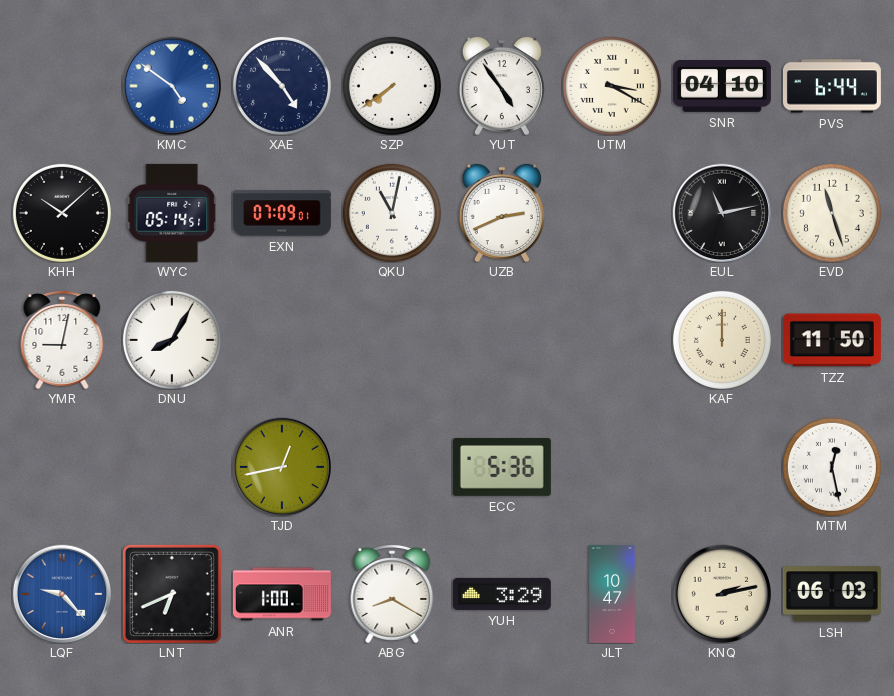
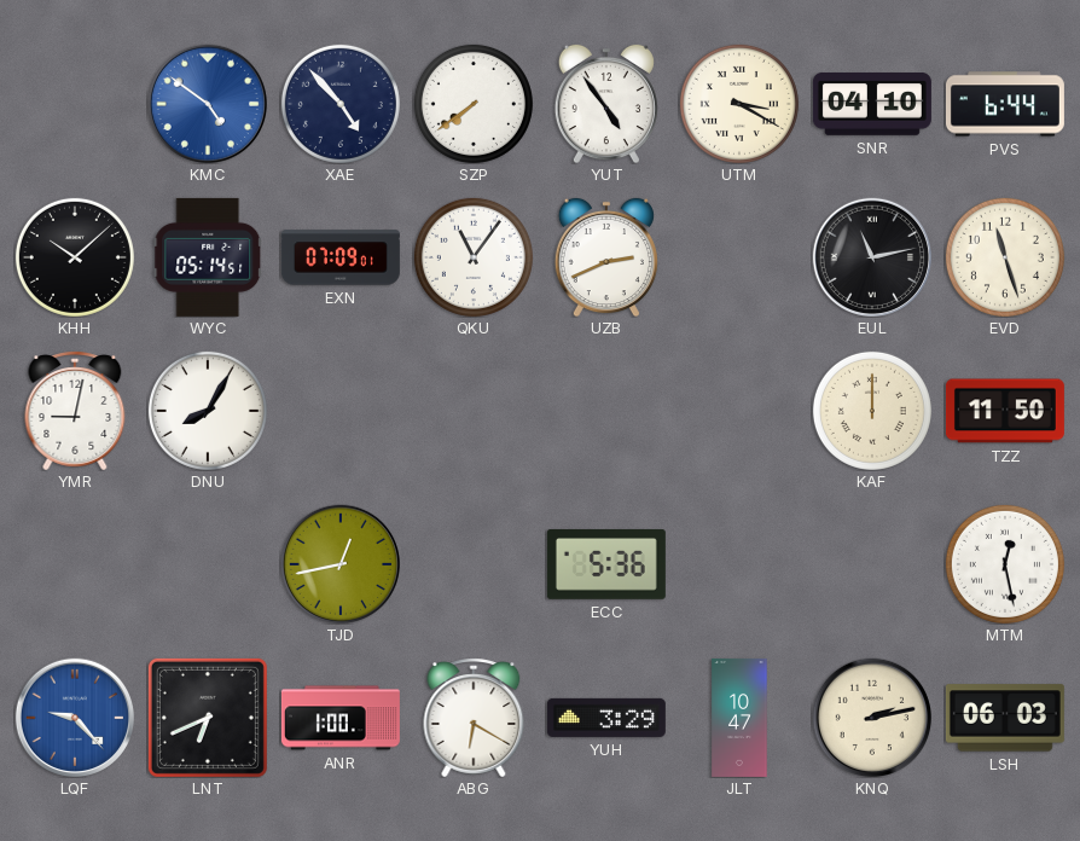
QKU: 11:02 -> 11:06
ABG: 8:20 -> 6:20
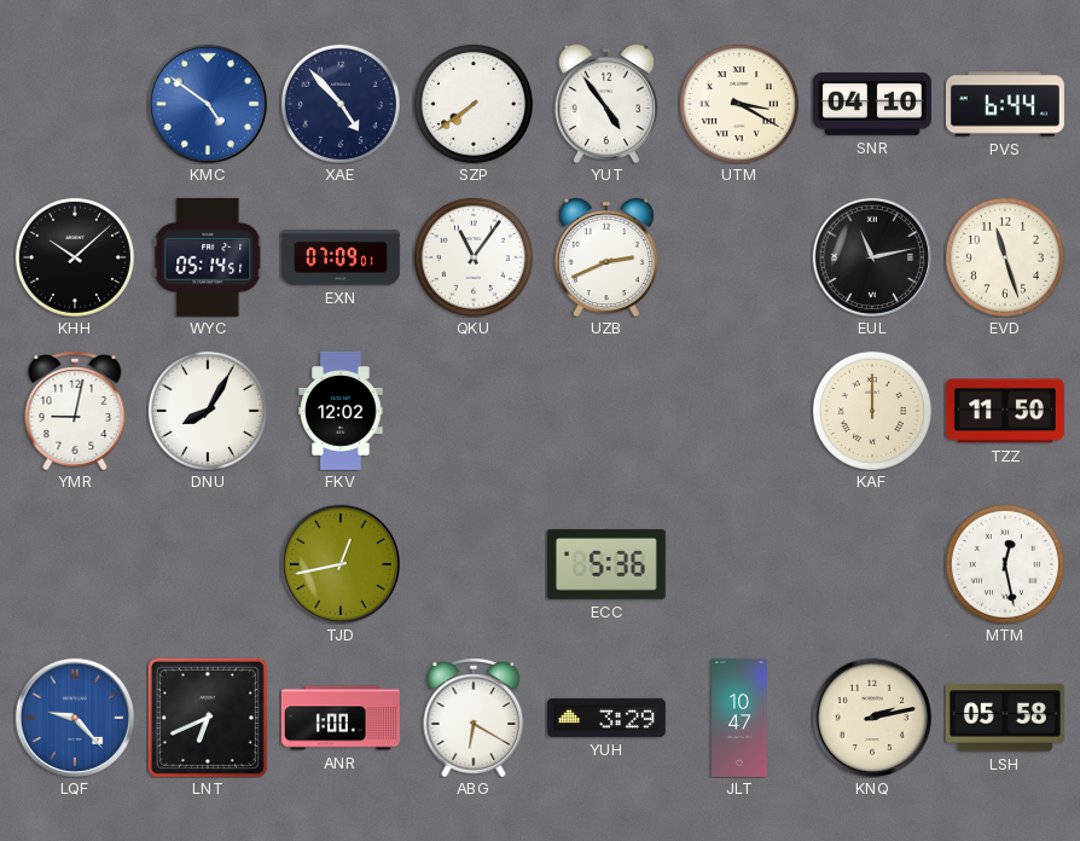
FKV: none -> 12:02
LSH: 06:03 -> 05:58
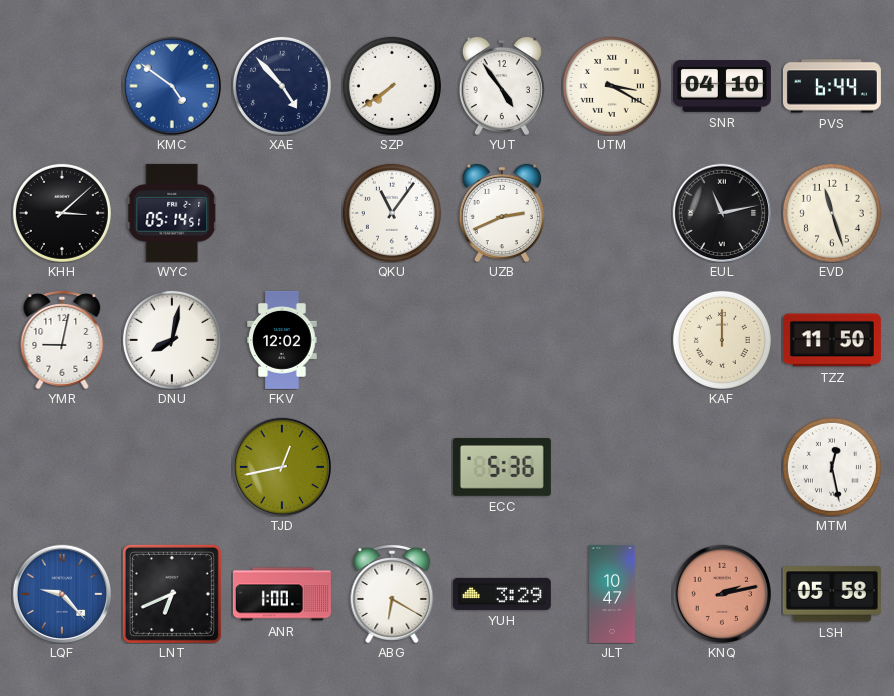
KHH: 10:08 -> 3:08
EXN: 07:09 -> none
DNU: 8:05 -> 8:02
KNQ dial: cream -> salmon
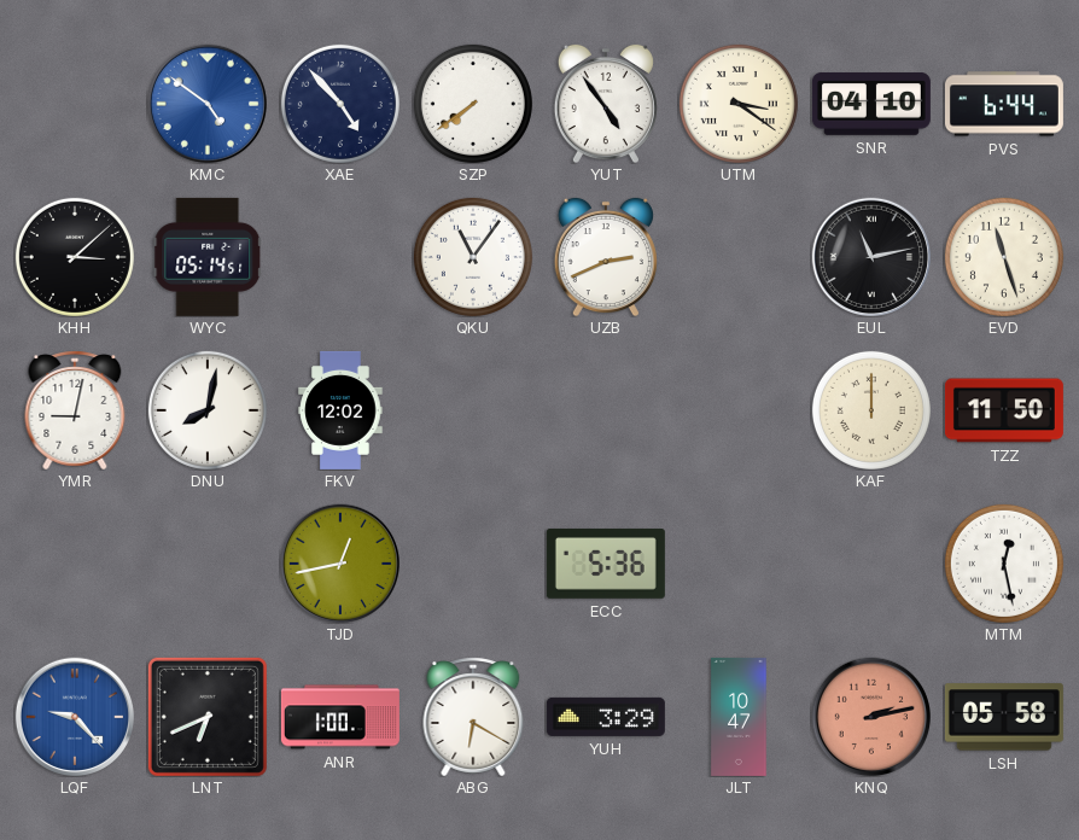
UTM: 3:20 -> 3:21
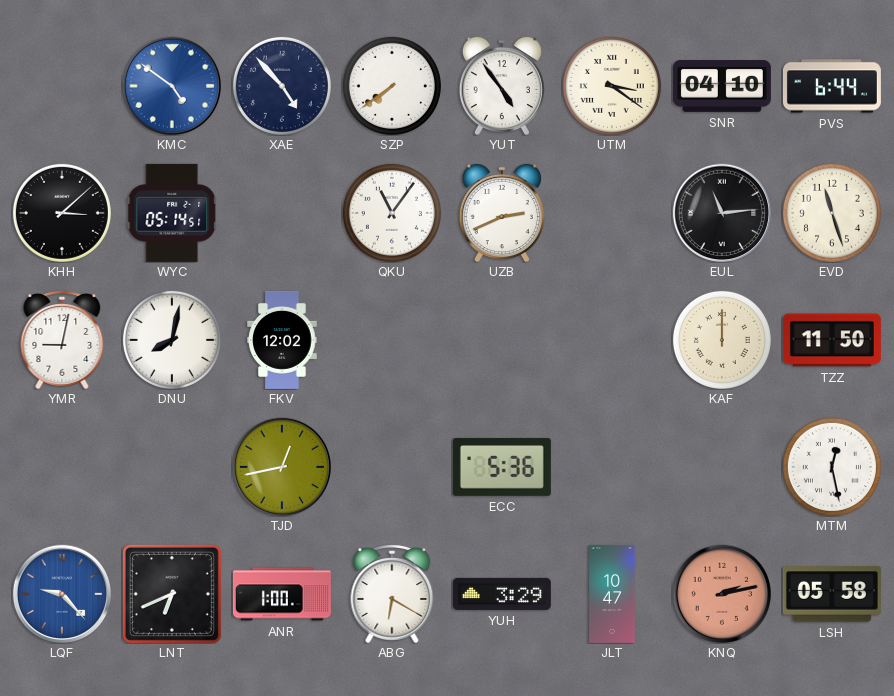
EUL: 11:13 -> 11:14
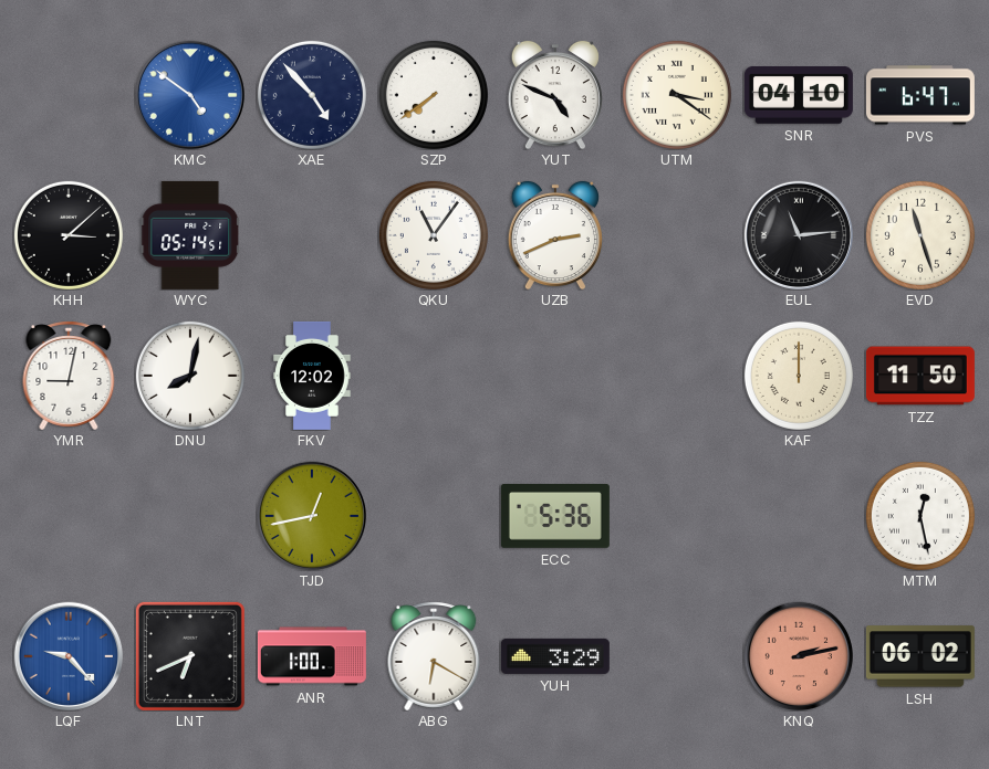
YUT: 4:54 -> 4:49
PVS: 6:44 -> 6:47
JLT: 10:47 -> none
LSH: 05:58 -> 06:02
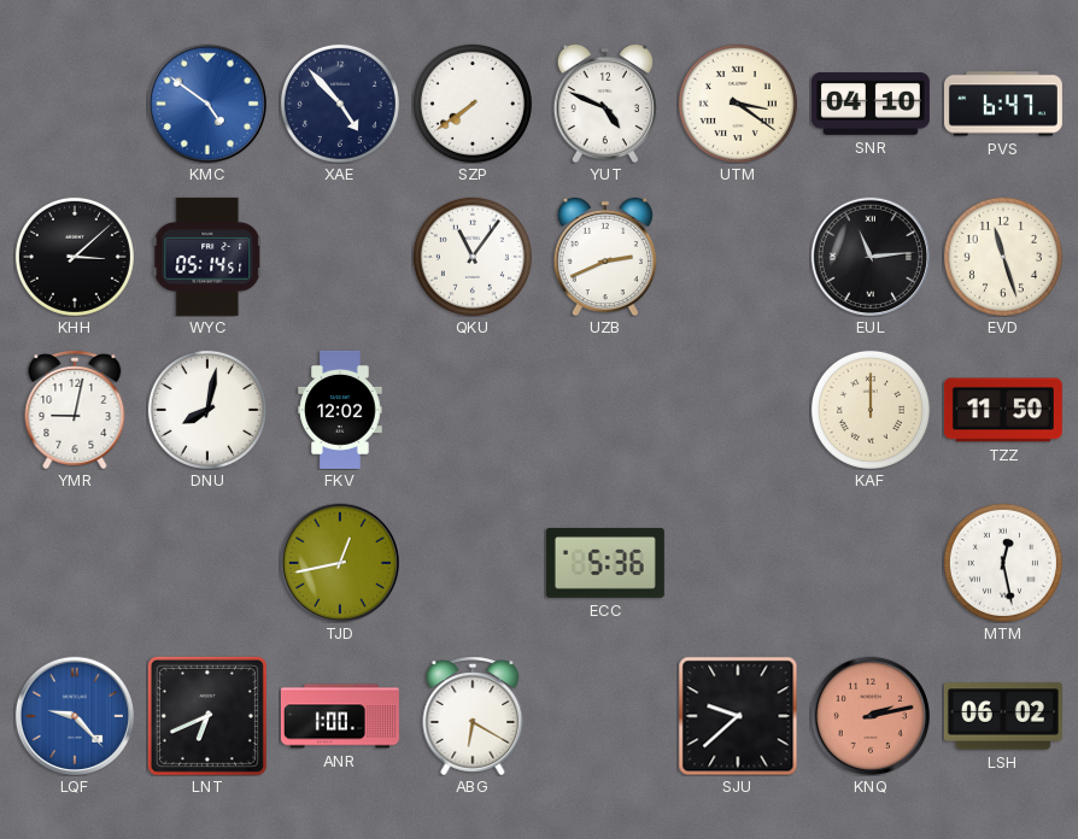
YUH: 3:29 -> none
SJU: none -> 9:38
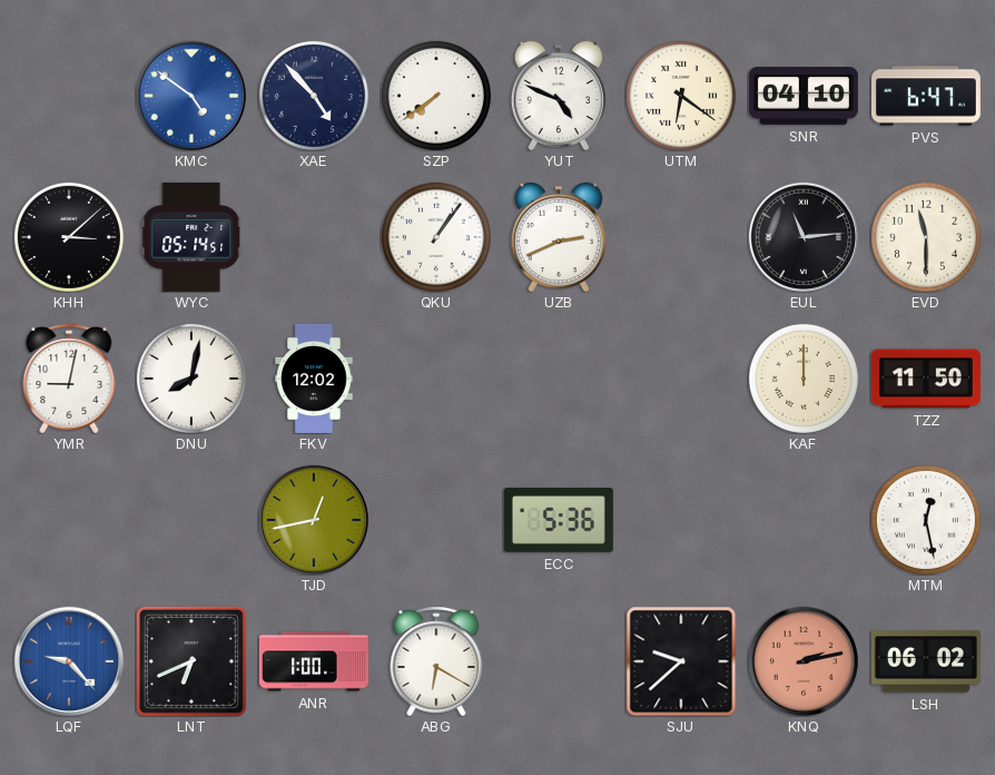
UTM: 3:21 -> 6:21
QKU: 11:06 -> 1:06
EVD: 11:27 -> 11:30
